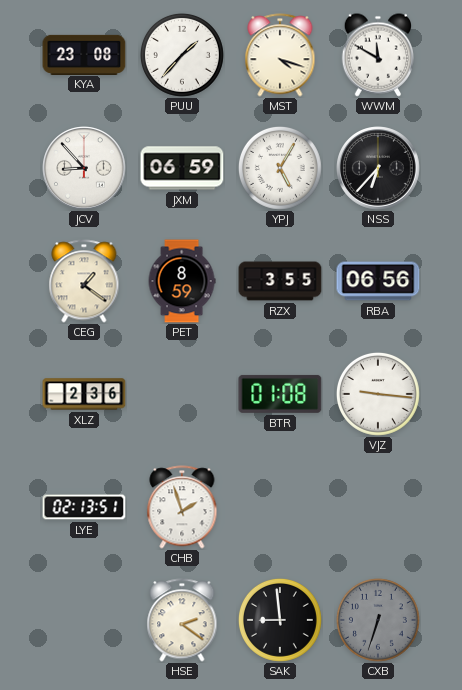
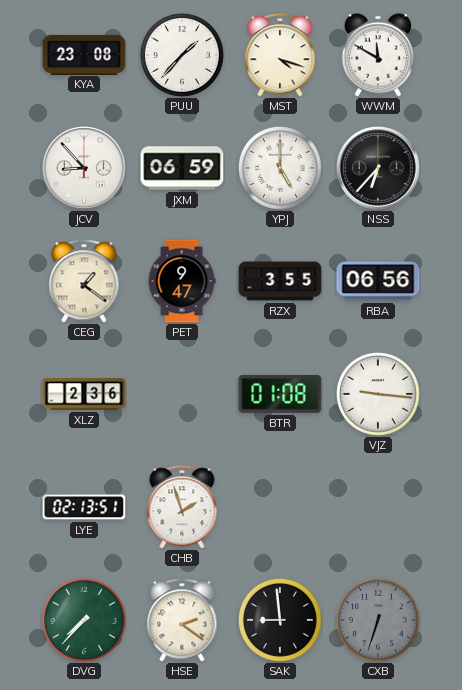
YPJ: 5:05 -> 5:00
PET: 8:59 -> 9:47
DVG: none -> 7:37
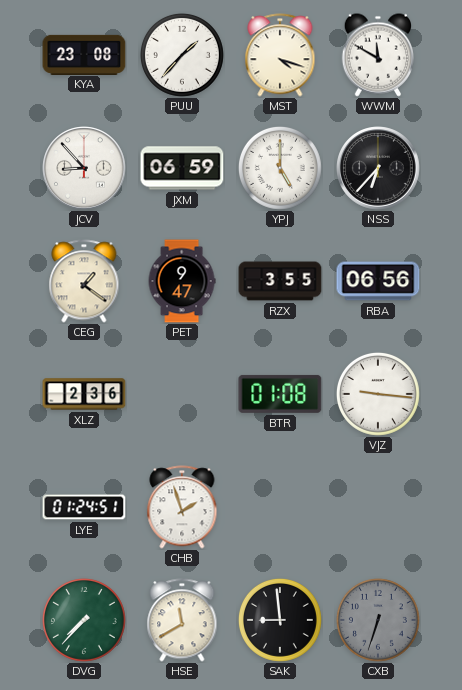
LYE: 02:13 -> 01:24
HSE: 2:21 -> 11:40
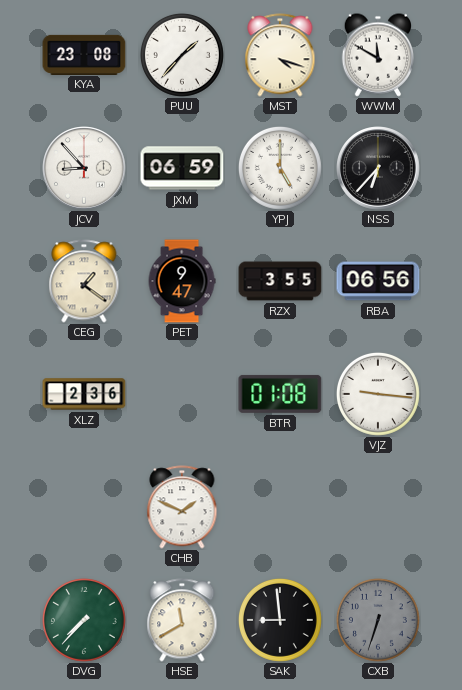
LYE: 01:24 -> none
CHB: 1:57 -> 1:49
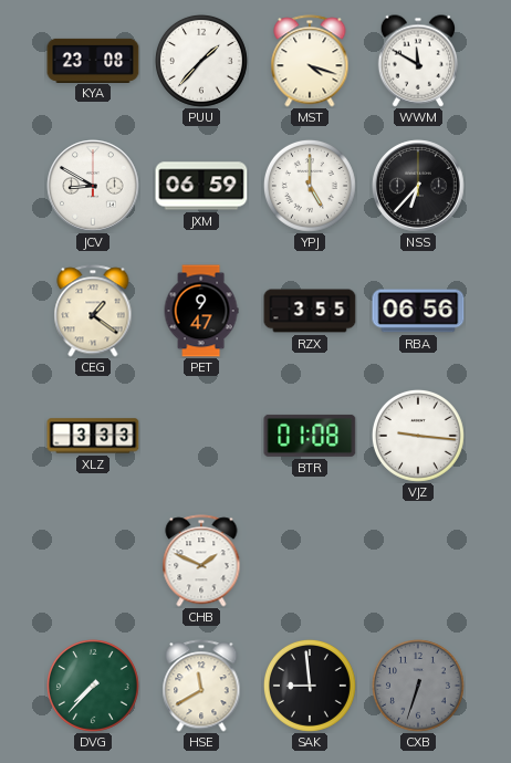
JCV: 8:53 -> 8:50
XLZ: 2:36 -> 3:33
